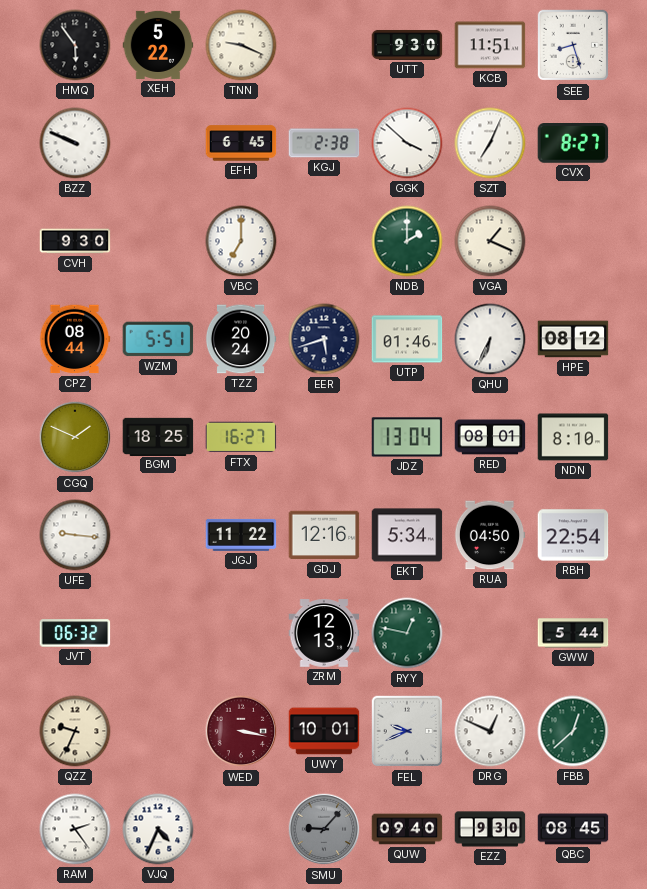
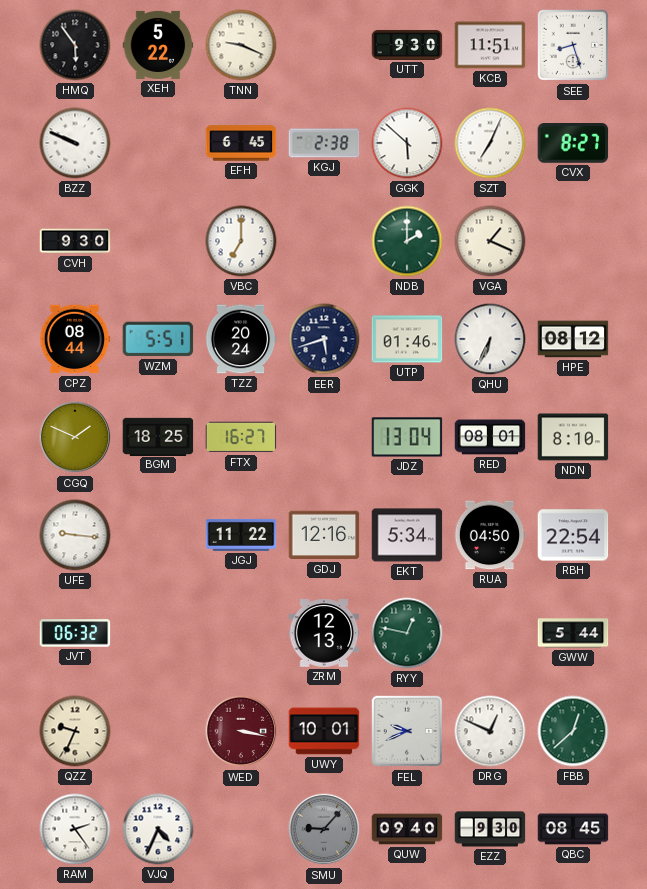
GGK: 3:52 -> 5:52
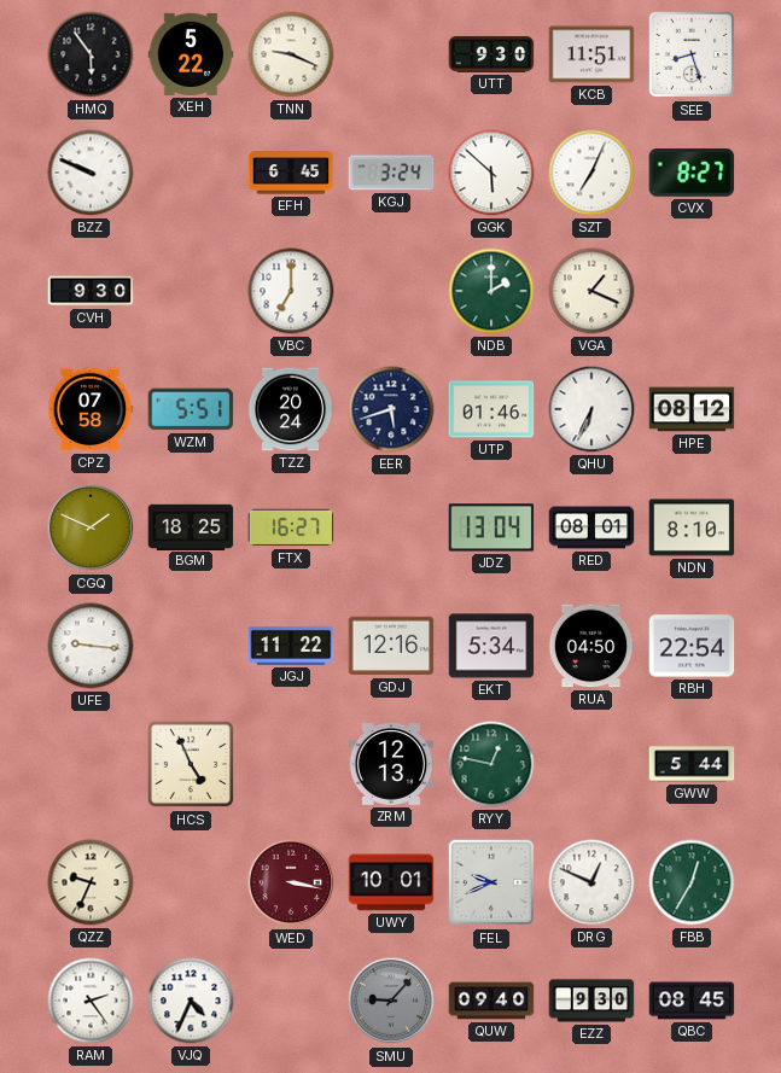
KGJ: 2:38 -> 3:24
CPZ: 08:44 -> 07:58
JVT: 06:32 -> none
HCS: none -> 4:56
FBB: 12:38 -> 12:35
